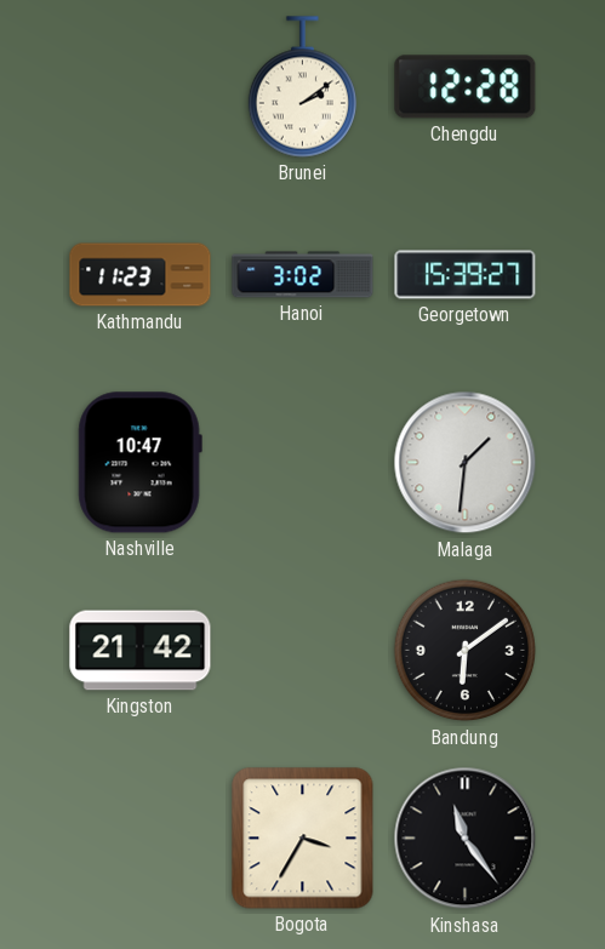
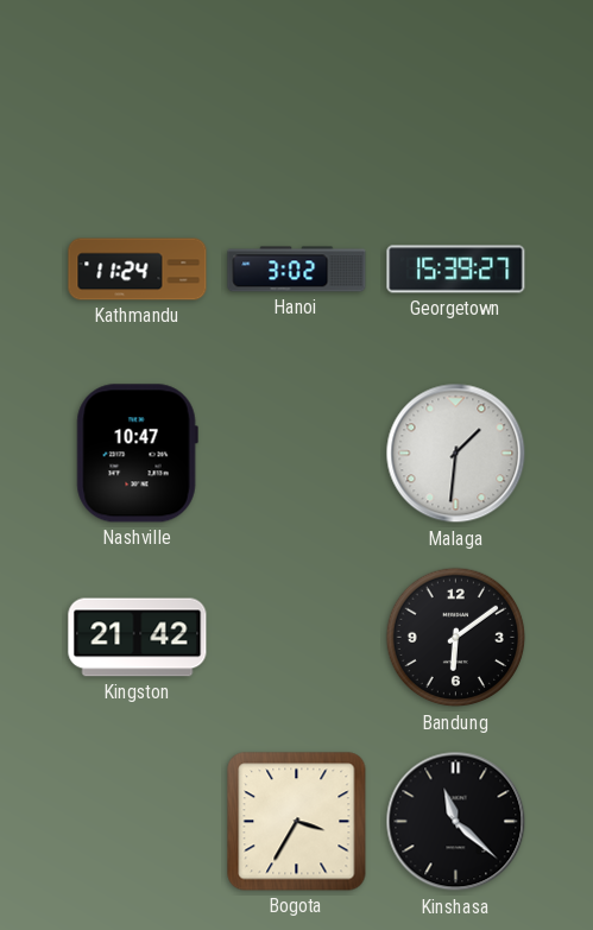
Brunei: 2:09 -> none
Chengdu: 12:28 -> none
Kathmandu: 11:23 -> 11:24
Kinshasa: 11:24 -> 11:22
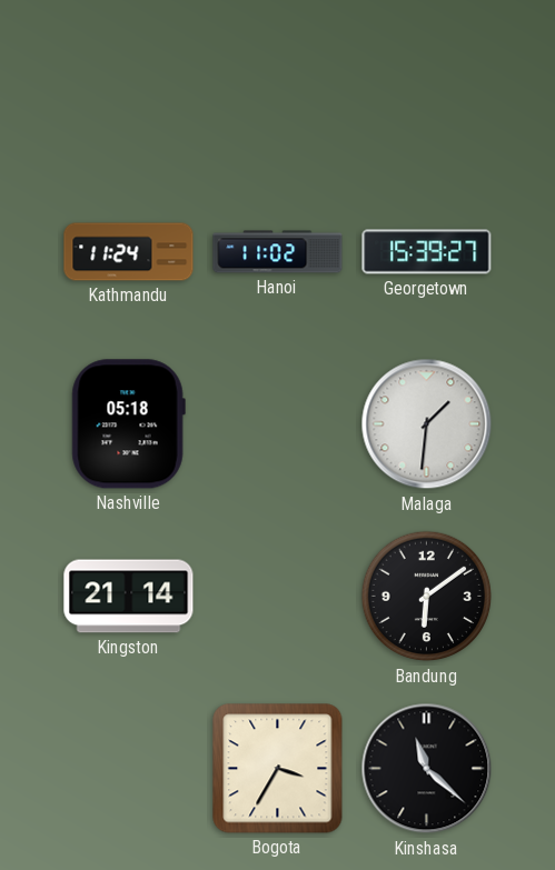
Hanoi: 3:02 -> 11:02
Nashville: 10:47 -> 05:18
Kingston: 21:42 -> 21:14
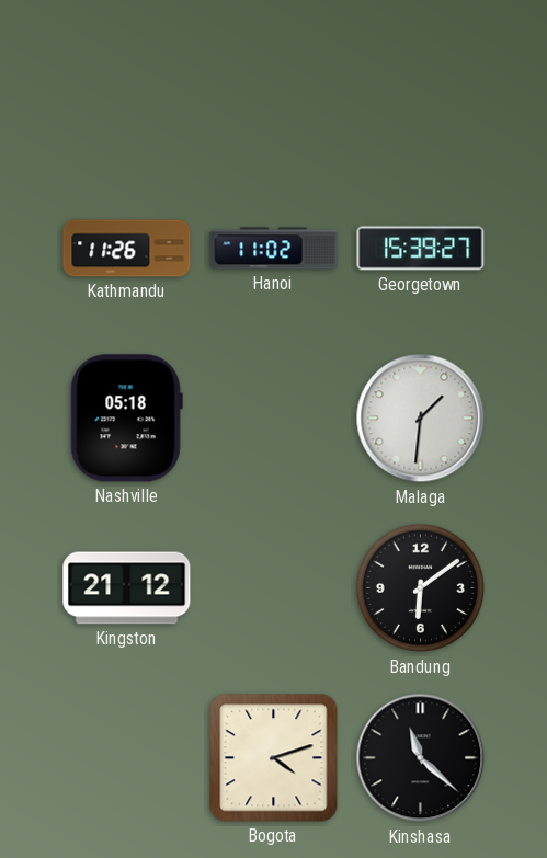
Kathmandu: 11:24 -> 11:26
Kingston: 21:14 -> 21:12
Bogota: 3:35 -> 4:12
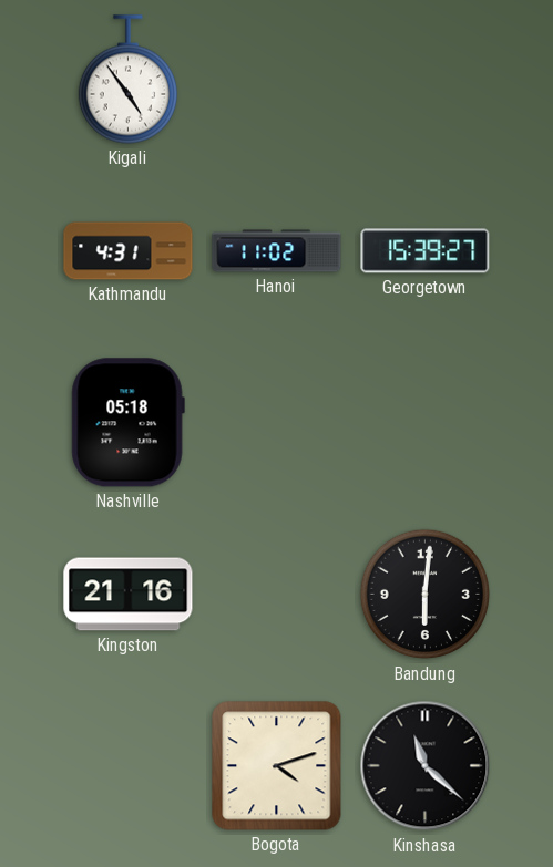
Kigali: none -> 4:54
Kathmandu: 11:26 -> 4:31
Malaga: 1:31 -> none
Kingston: 21:12 -> 21:16
Bandung: 6:09 -> 6:01
